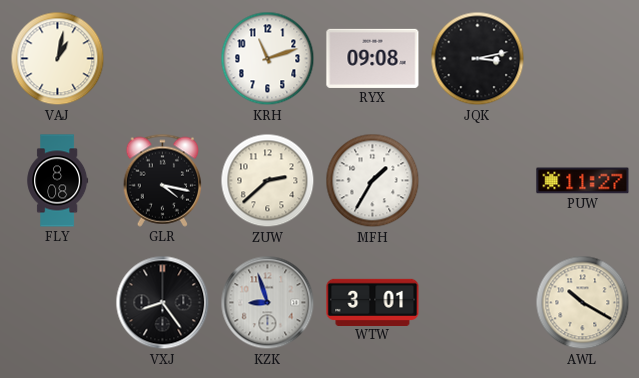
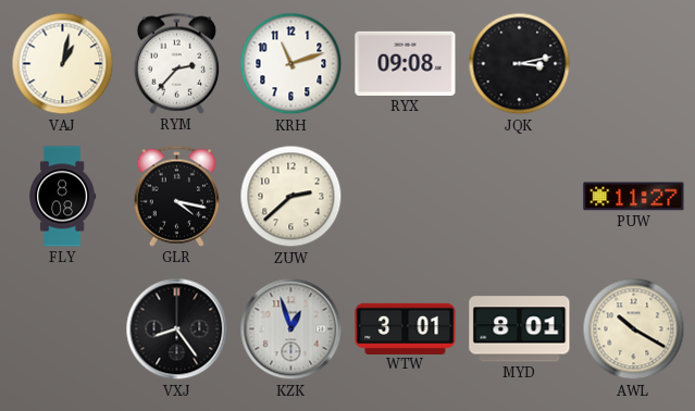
RYM: none -> 2:37
MFH: 1:35 -> none
KZK: 8:57 -> 12:57
MYD: none -> 8:01
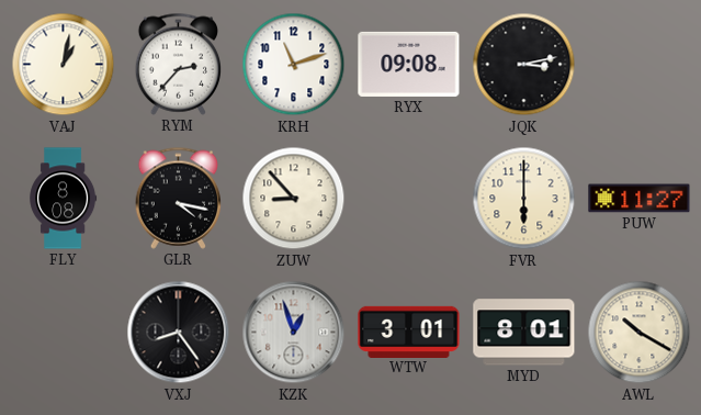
ZUW: 2:38 -> 8:53
FVR: none -> 6:00
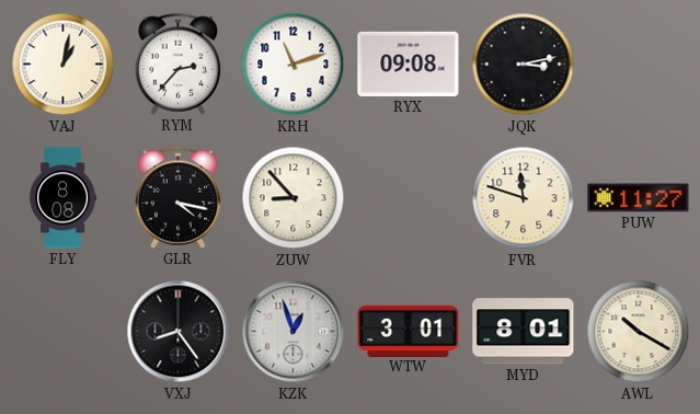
FVR: 6:00 -> 11:48
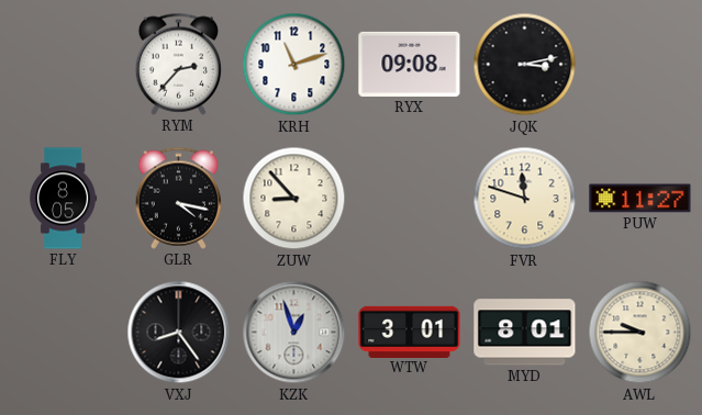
VAJ: 1:02 -> none
FLY: 8:08 -> 8:05
AWL: 10:20 -> 9:45
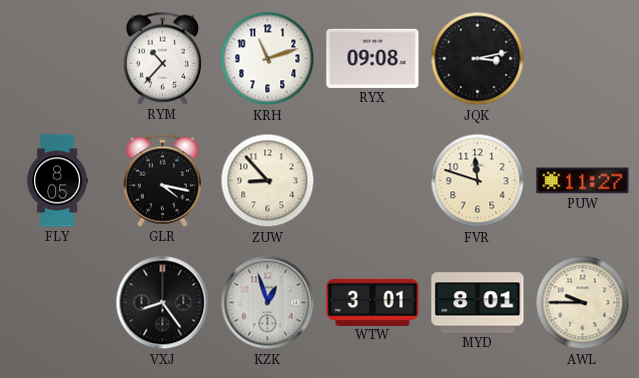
RYM: 2:37 -> 10:37
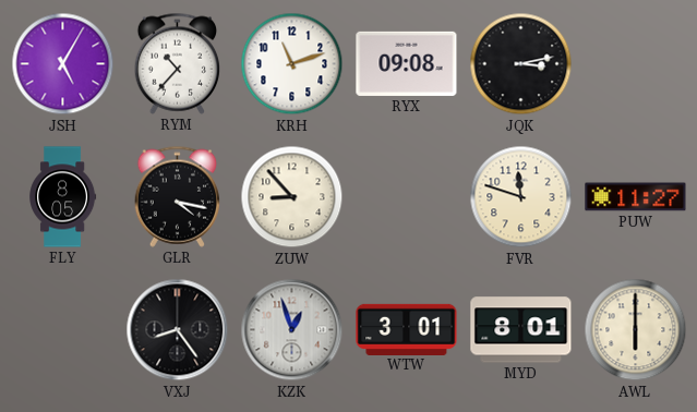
JSH: none -> 5:05
AWL: 9:45 -> 6:00
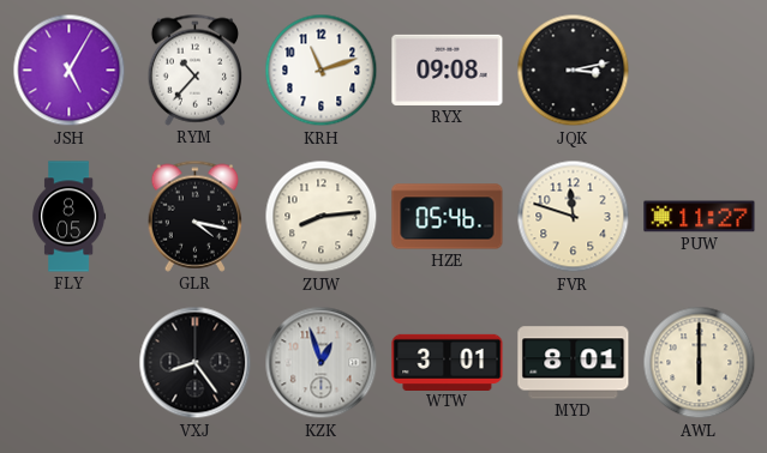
ZUW: 8:53 -> 8:14
HZE: none -> 05:46
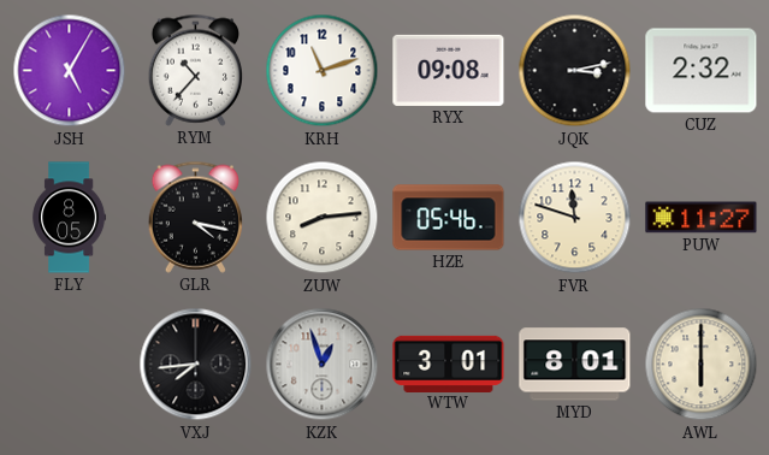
CUZ: none -> 2:32
VXJ: 8:24 -> 7:44
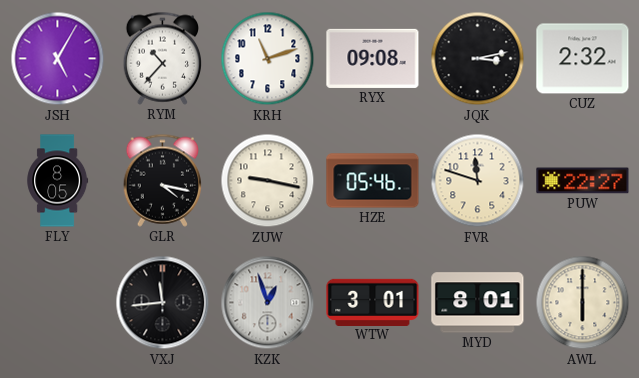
ZUW: 8:14 -> 9:17
PUW: 11:27 -> 22:27
VXJ: 7:44 -> 11:44
